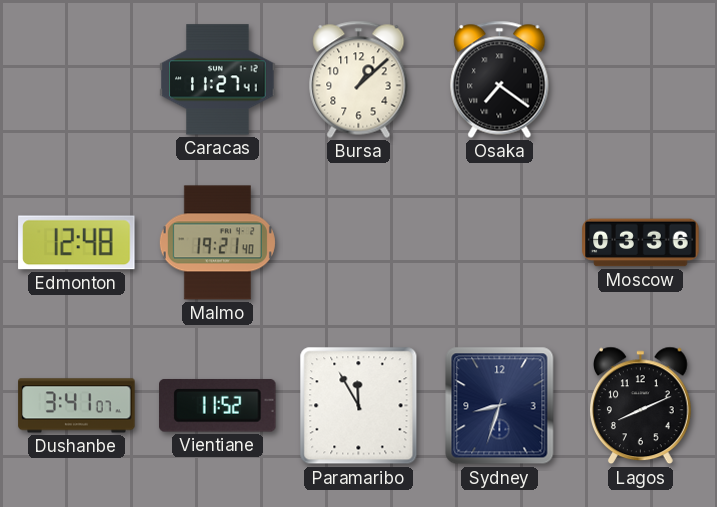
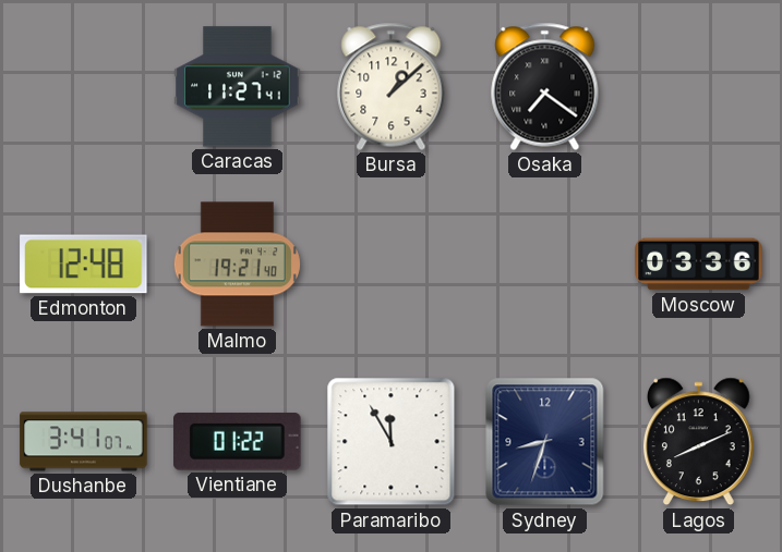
Vientiane: 11:52 -> 01:22
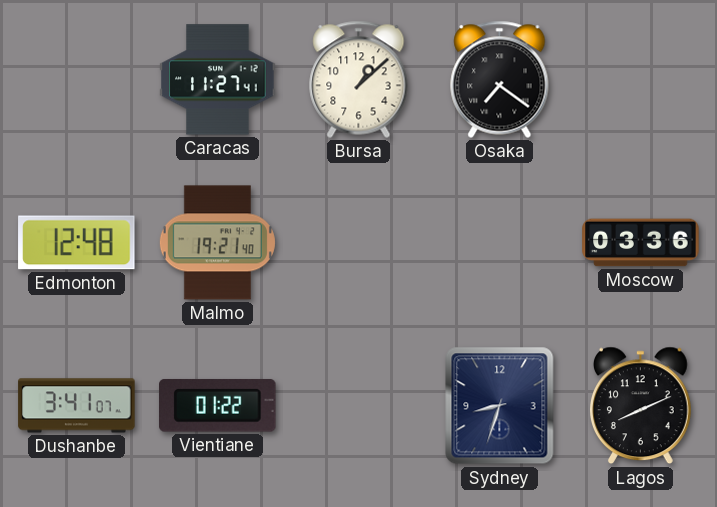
Paramaribo: 11:55 -> none
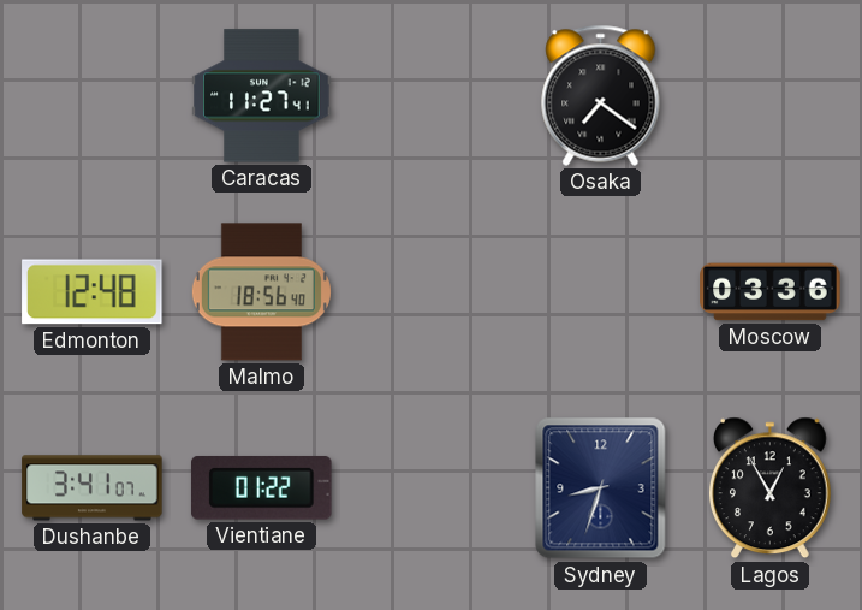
Bursa: 1:08 -> none
Malmo: 19:21 -> 18:56
Lagos: 8:11 -> 12:55
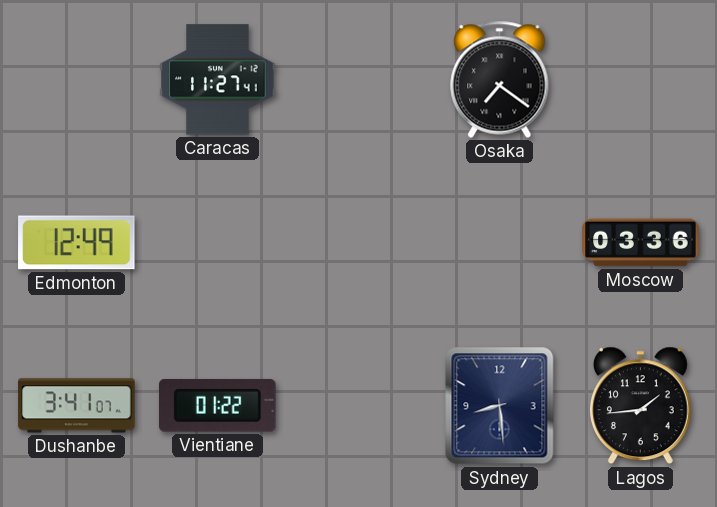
Edmonton: 12:48 -> 12:49
Malmo: 18:56 -> none
Sydney: 8:33 -> 8:29
Lagos: 12:55 -> 1:44
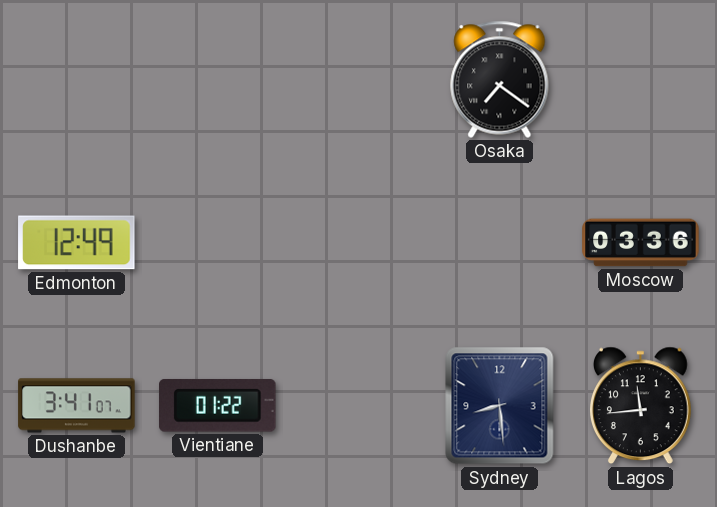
Caracas: 11:27 -> none
Lagos: 1:44 -> 11:44
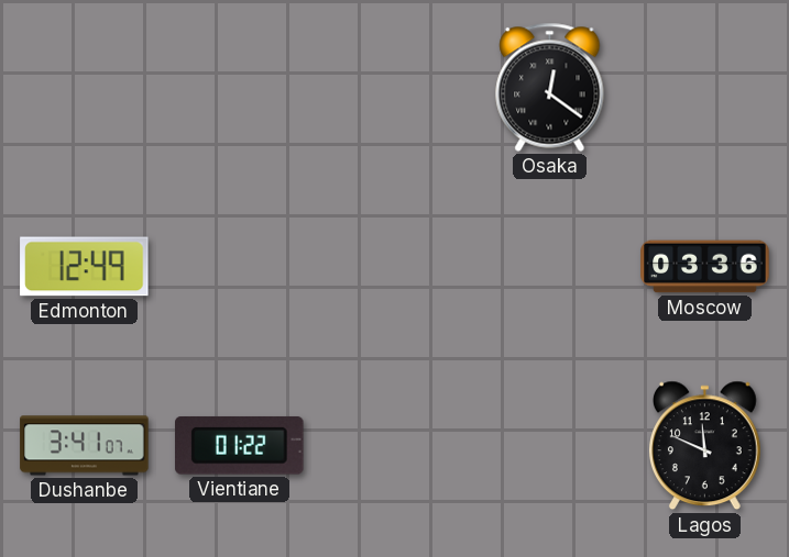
Osaka: 7:21 -> 12:21
Sydney: 8:29 -> none
Lagos: 11:44 -> 11:49
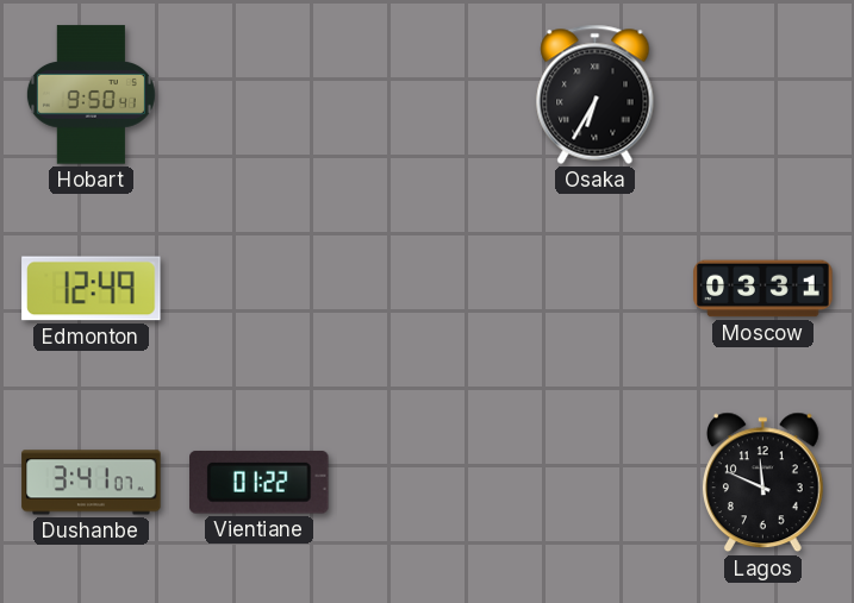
Hobart: none -> 9:50
Osaka: 12:21 -> 6:35
Moscow: 03:36 -> 03:31
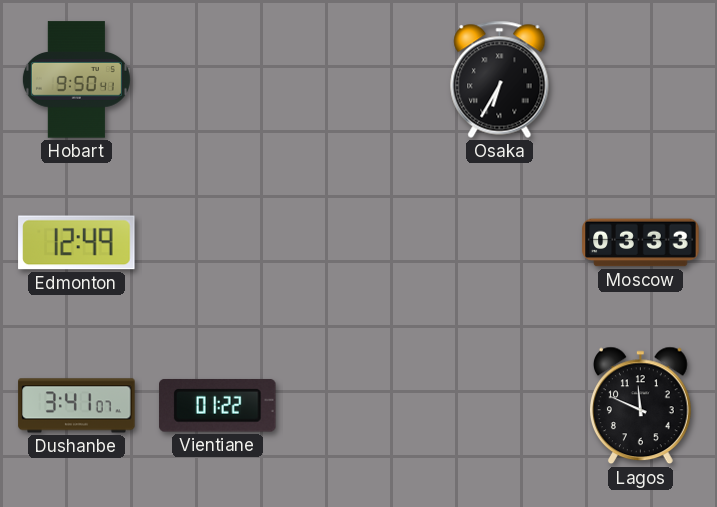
Moscow: 03:31 -> 03:33
